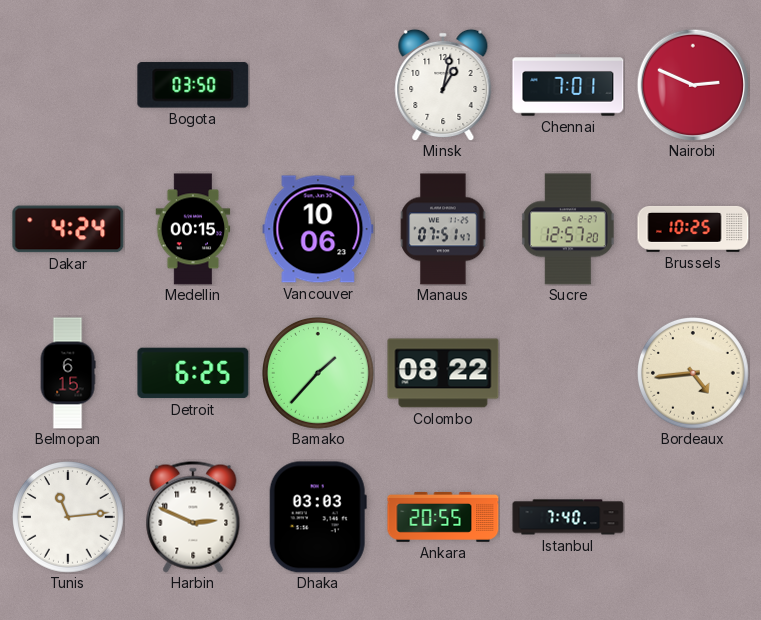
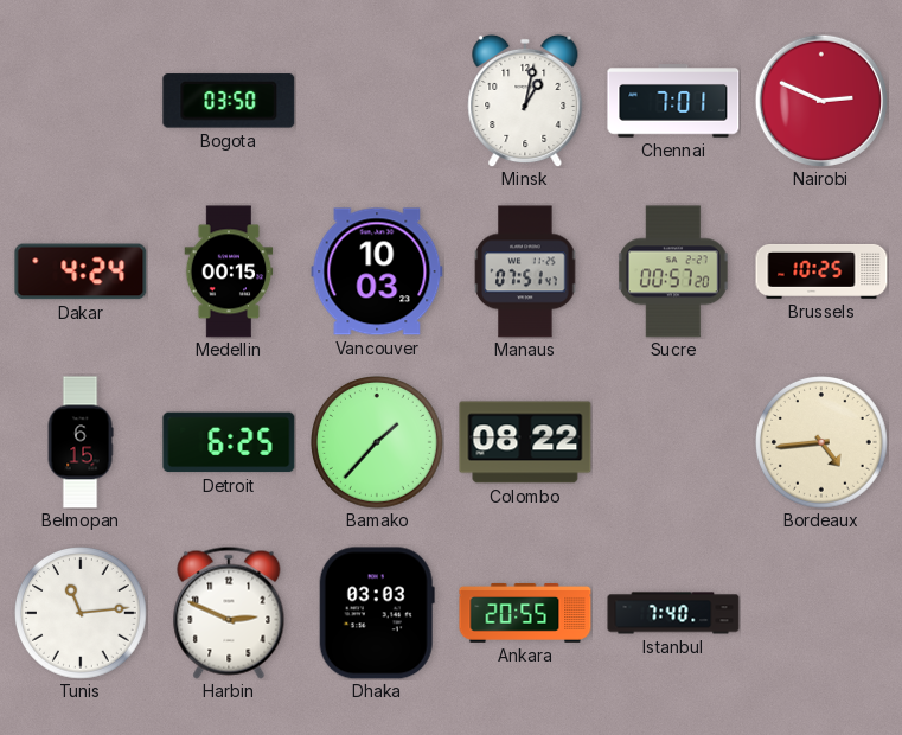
Vancouver: 10:06 -> 10:03
Sucre: 12:57 -> 00:57
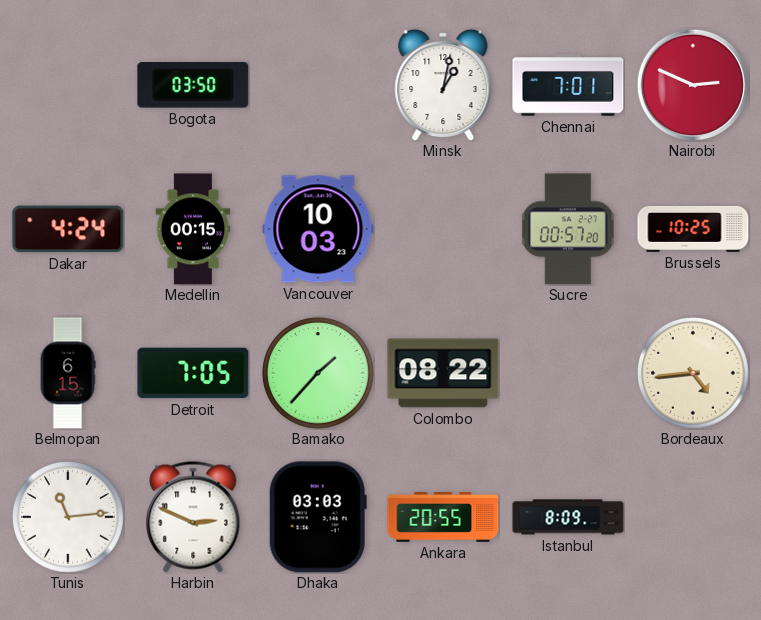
Manaus: 07:51 -> none
Detroit: 6:25 -> 7:05
Istanbul: 7:40 -> 8:09
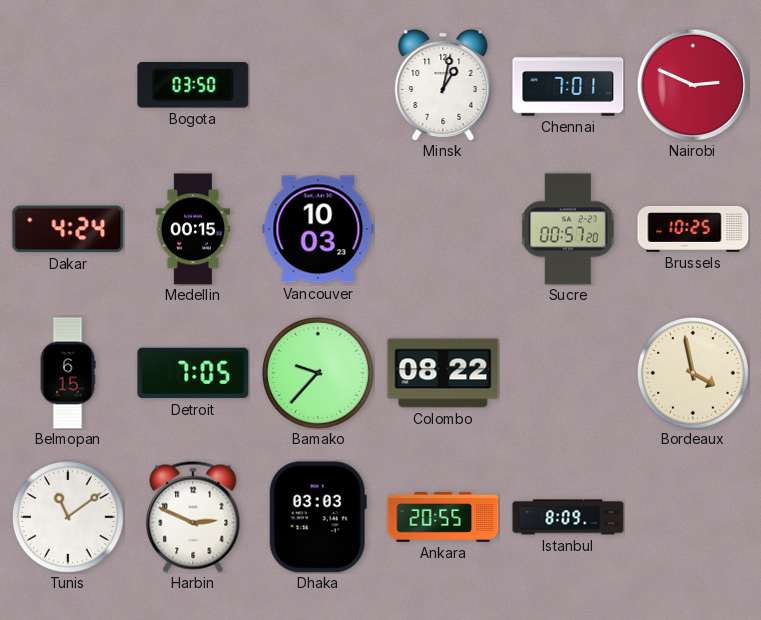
Bamako: 1:37 -> 9:37
Bordeaux: 4:44 -> 3:58
Tunis: 11:14 -> 11:09
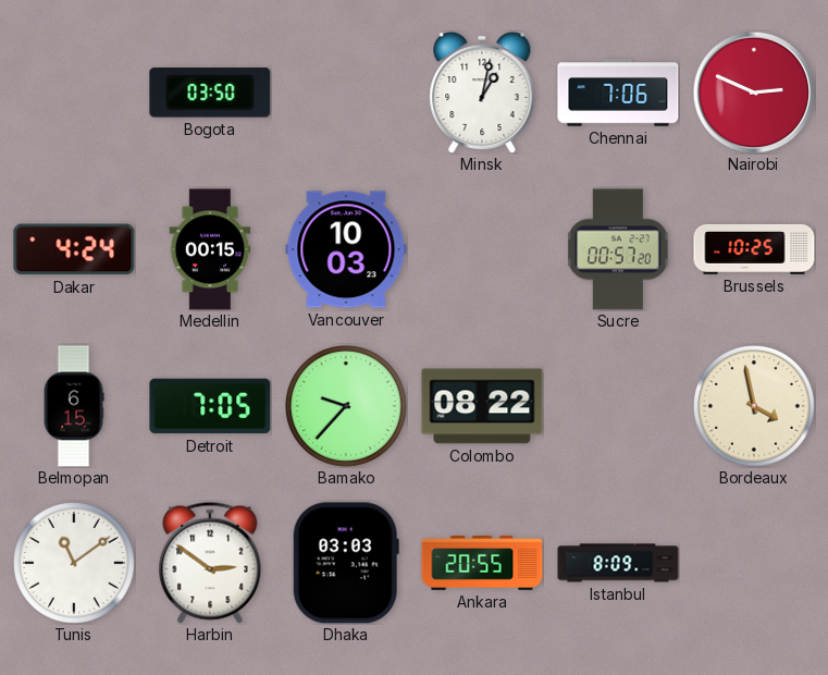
Chennai: 7:01 -> 7:06
Harbin: 2:49 -> 2:51
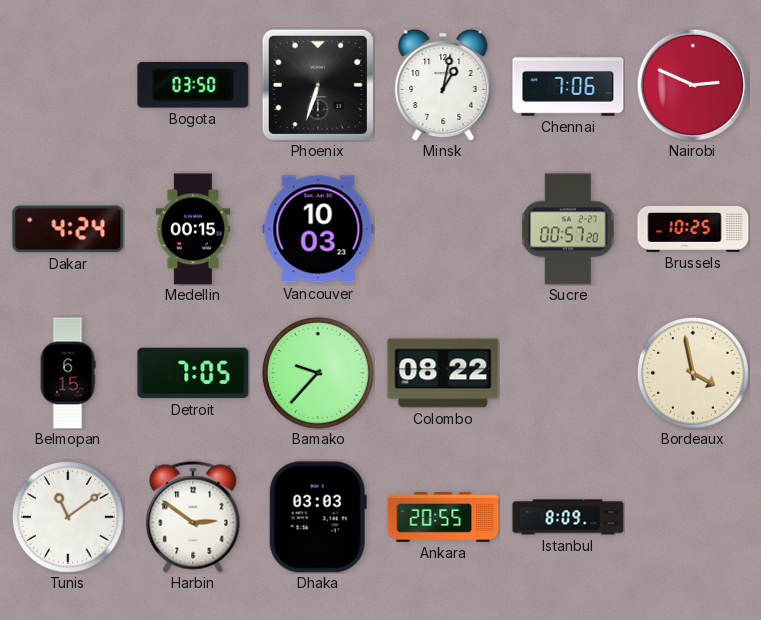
Phoenix: none -> 6:33
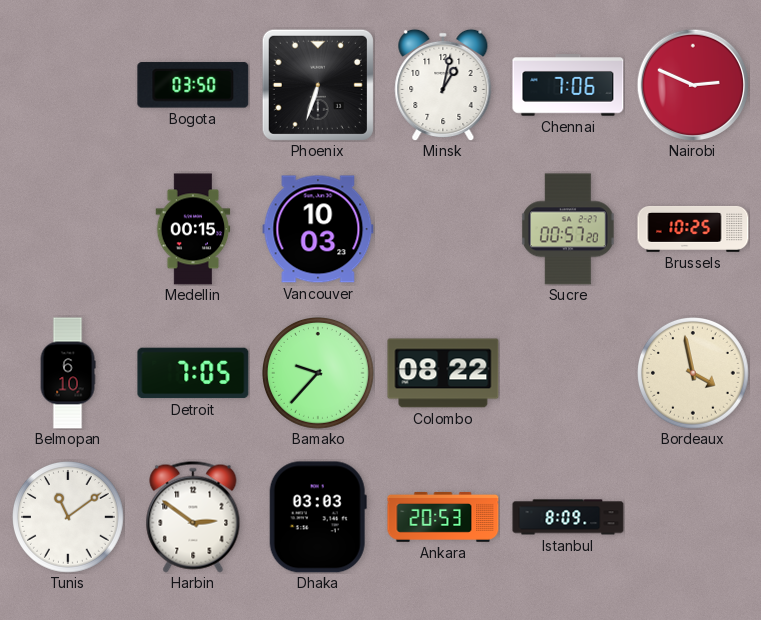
Dakar: 4:24 -> none
Belmopan: 6:15 -> 6:10
Ankara: 20:55 -> 20:53
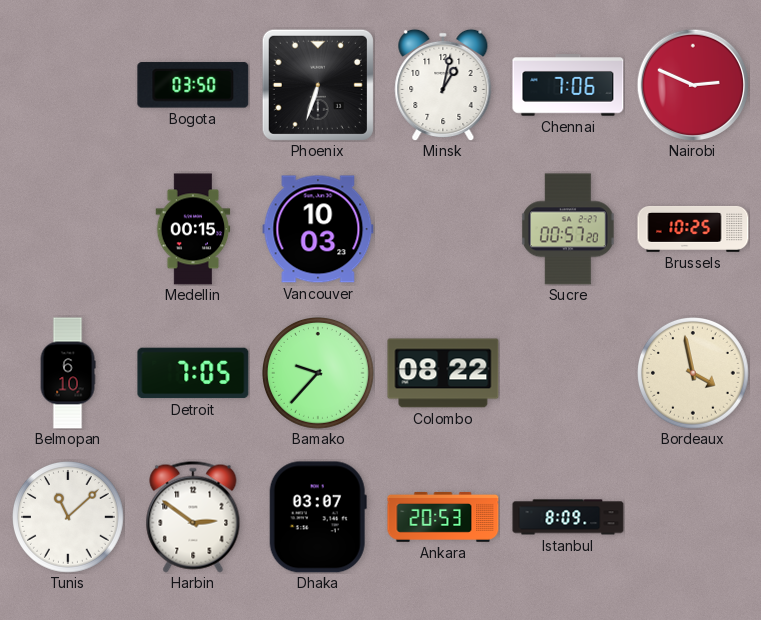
Tunis: 11:09 -> 11:08
Dhaka: 03:03 -> 03:07
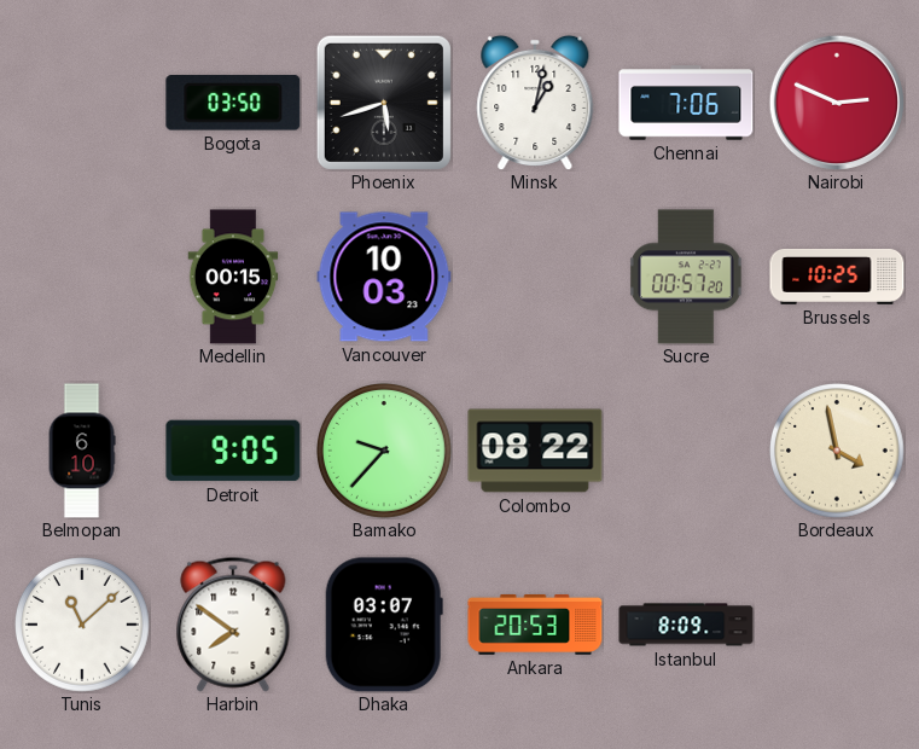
Phoenix: 6:33 -> 5:42
Detroit: 7:05 -> 9:05
Harbin: 2:51 -> 7:51
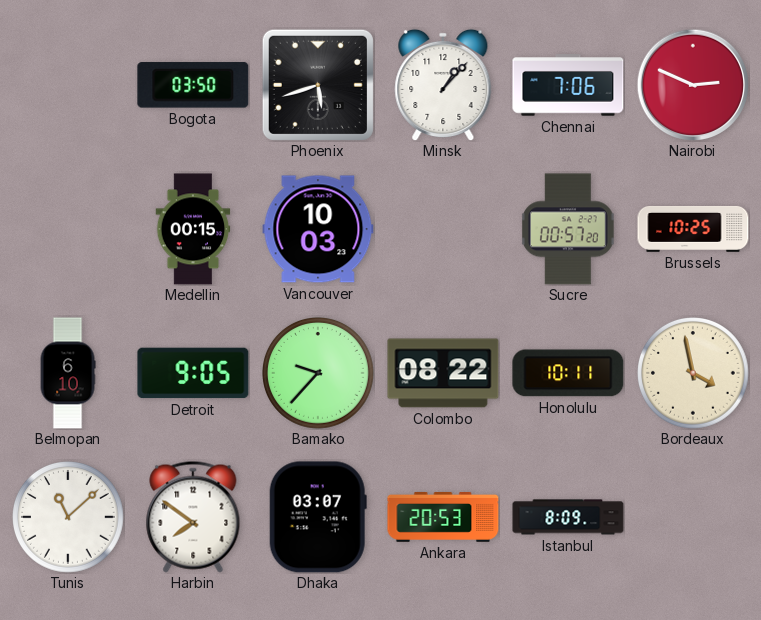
Minsk: 1:02 -> 1:07
Honolulu: none -> 10:11
